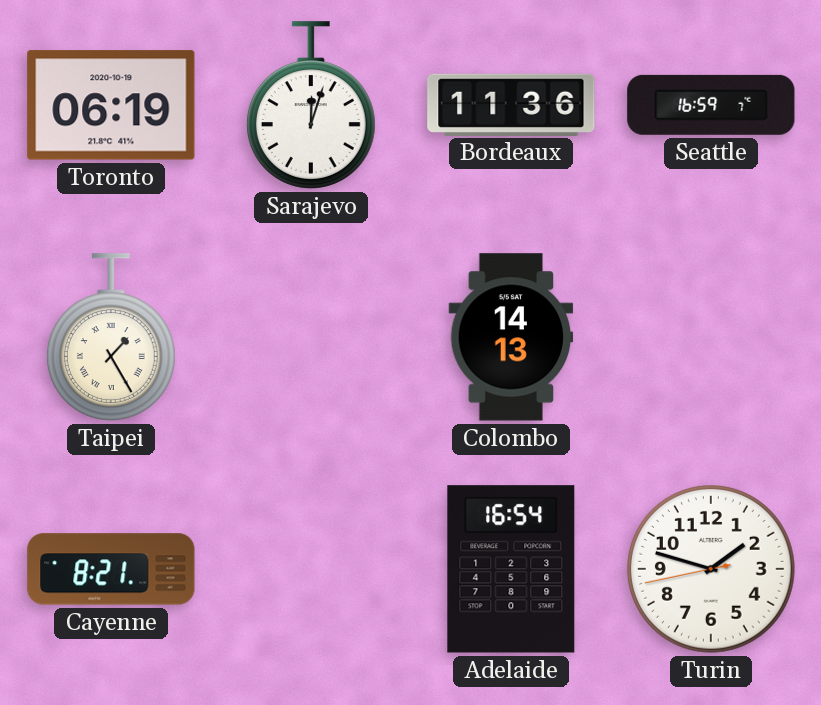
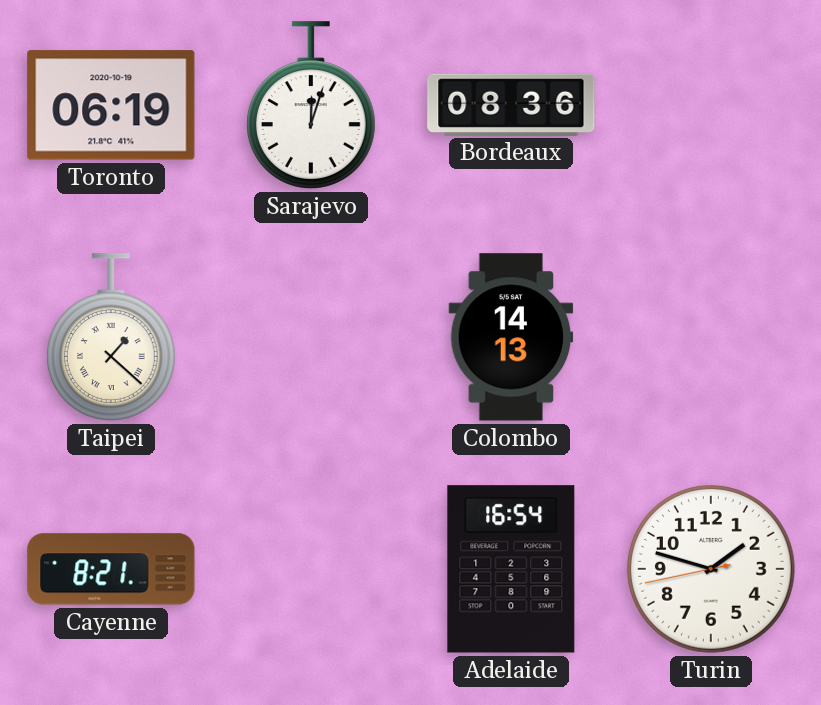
Bordeaux: 11:36 -> 08:36
Seattle: 16:59 -> none
Taipei: 1:25 -> 1:22
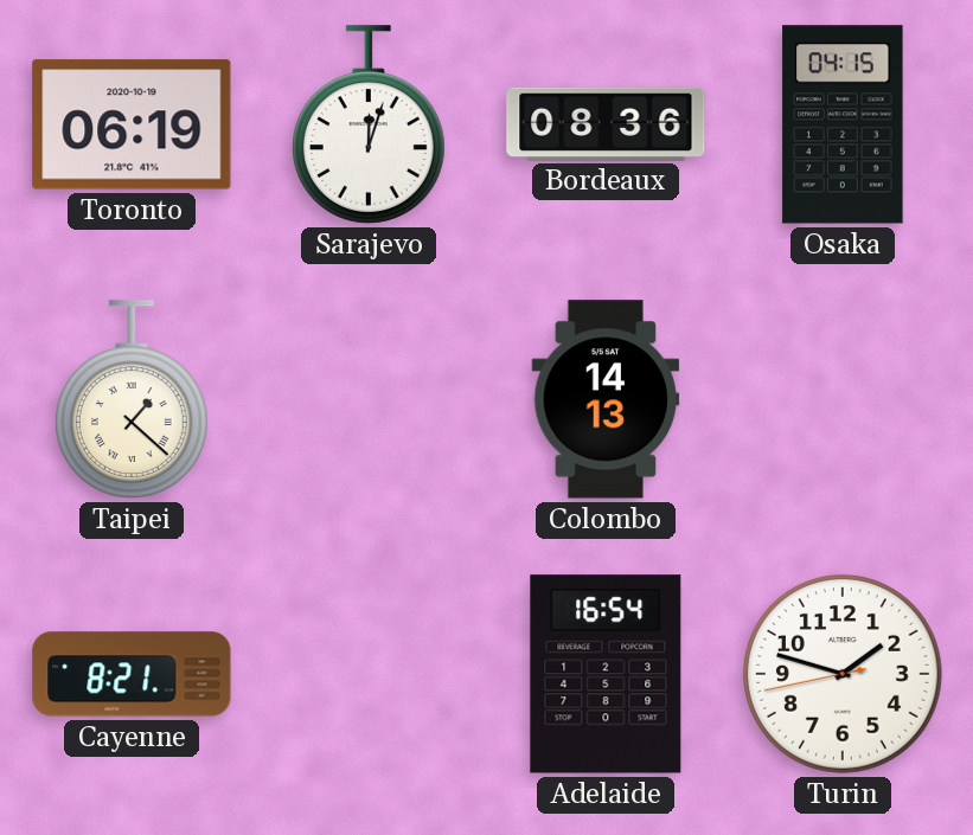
Osaka: none -> 04:15
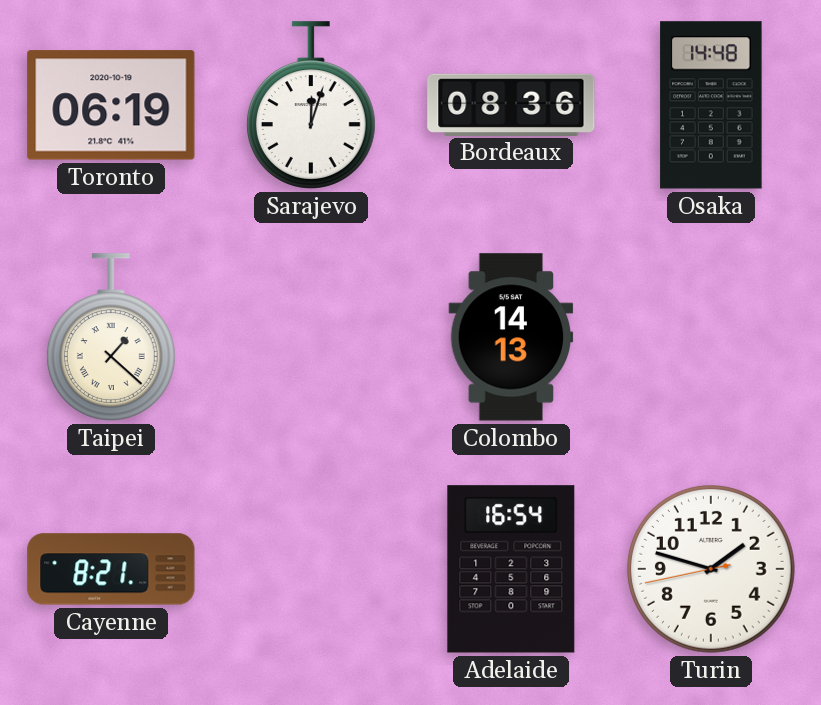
Osaka: 04:15 -> 14:48
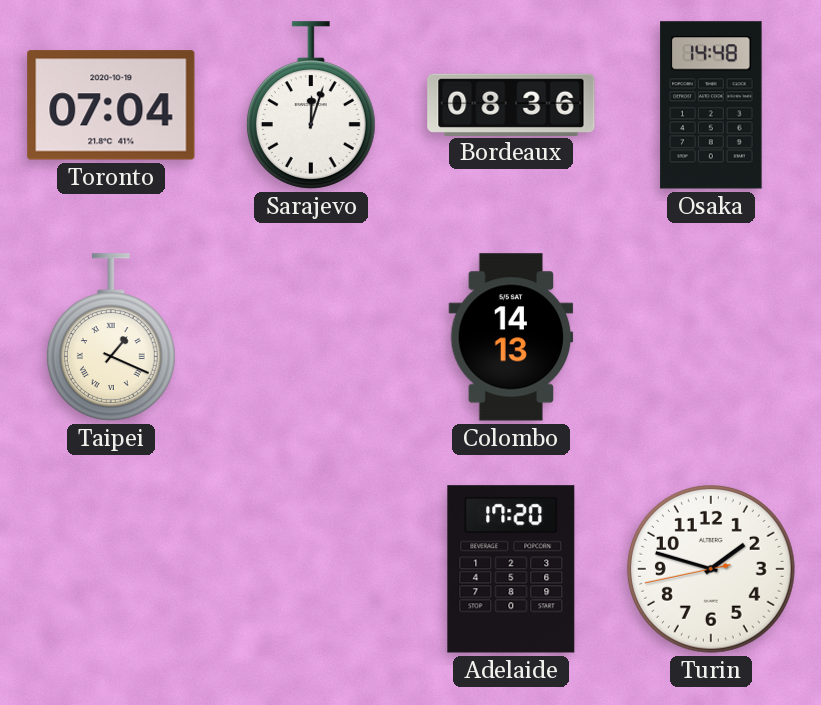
Toronto: 06:19 -> 07:04
Taipei: 1:22 -> 1:19
Cayenne: 8:21 -> none
Adelaide: 16:54 -> 17:20
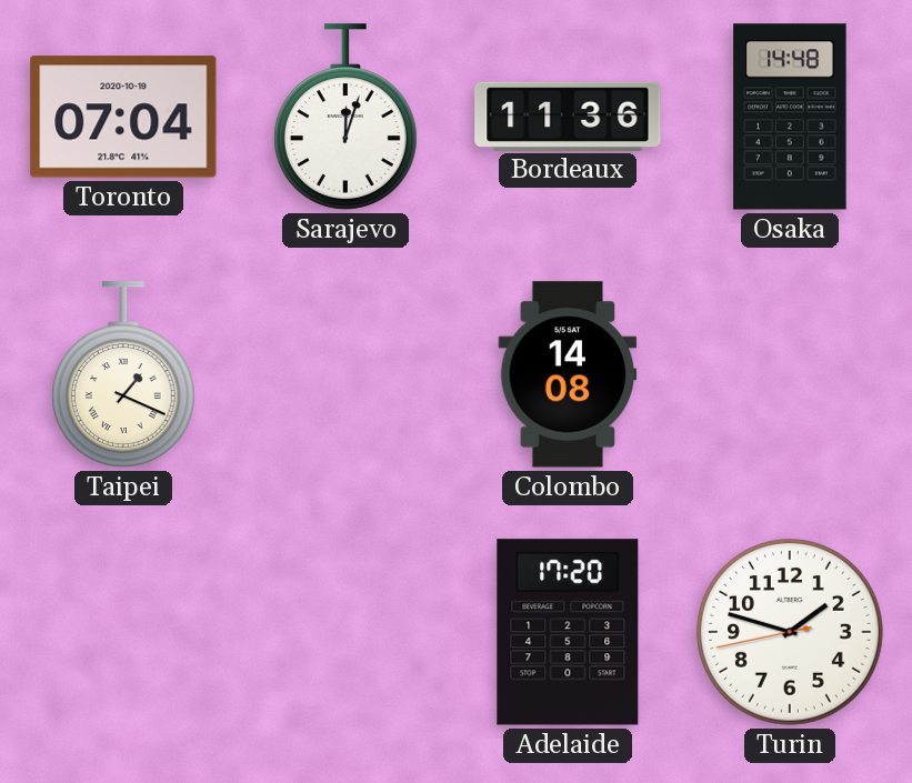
Bordeaux: 08:36 -> 11:36
Colombo: 14:13 -> 14:08
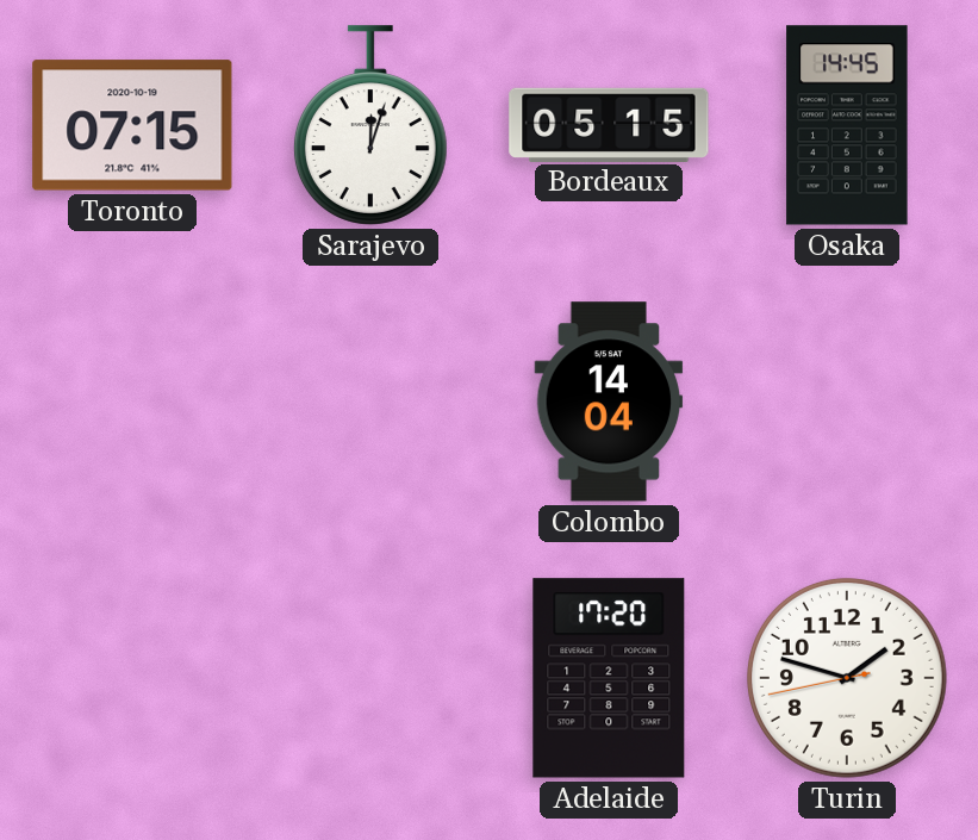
Toronto: 07:04 -> 07:15
Bordeaux: 11:36 -> 05:15
Osaka: 14:48 -> 14:45
Taipei: 1:19 -> none
Colombo: 14:08 -> 14:04
